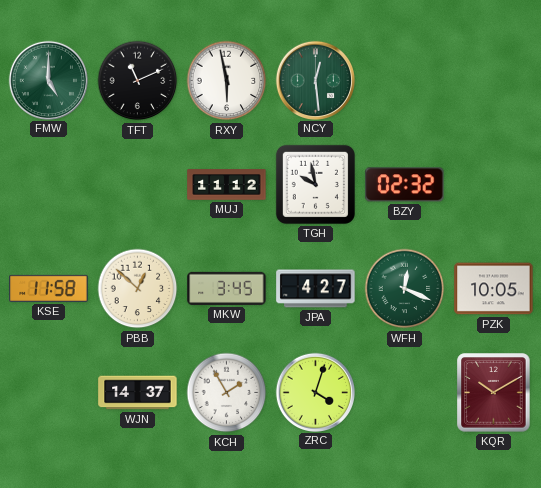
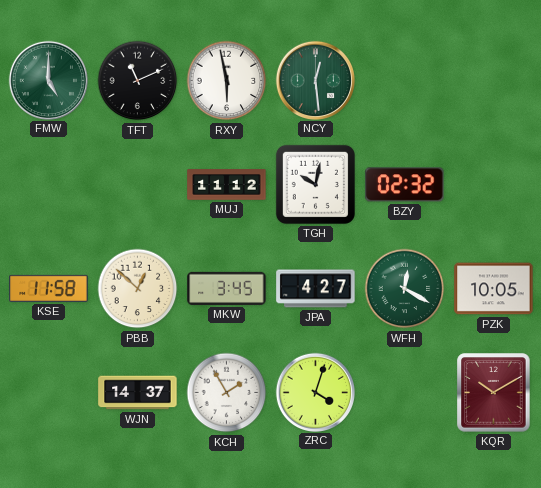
TGH: 9:58 -> 10:02
WFH: 12:19 -> 12:20
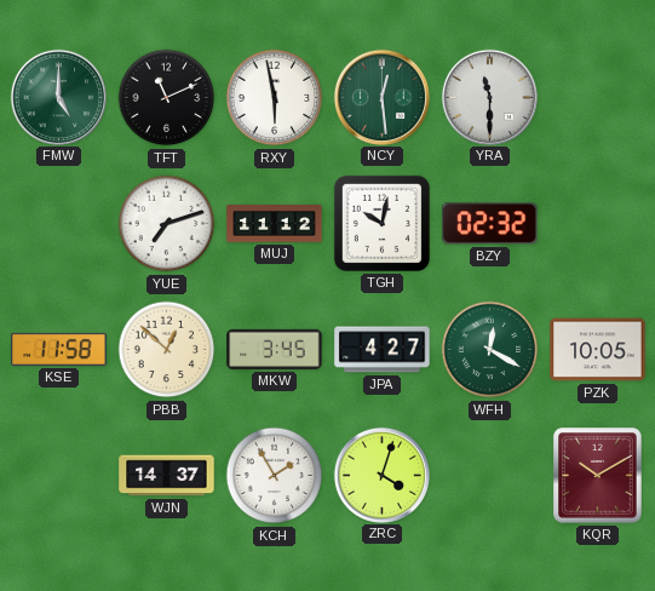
YRA: none -> 11:30
YUE: none -> 7:12
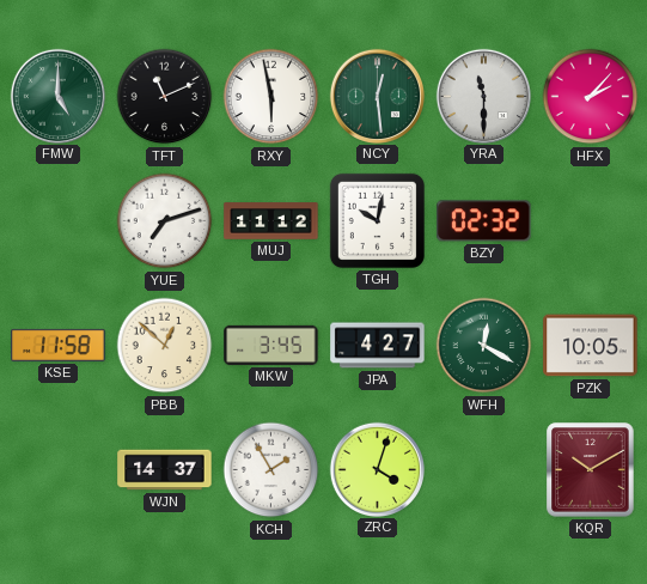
HFX: none -> 2:07
